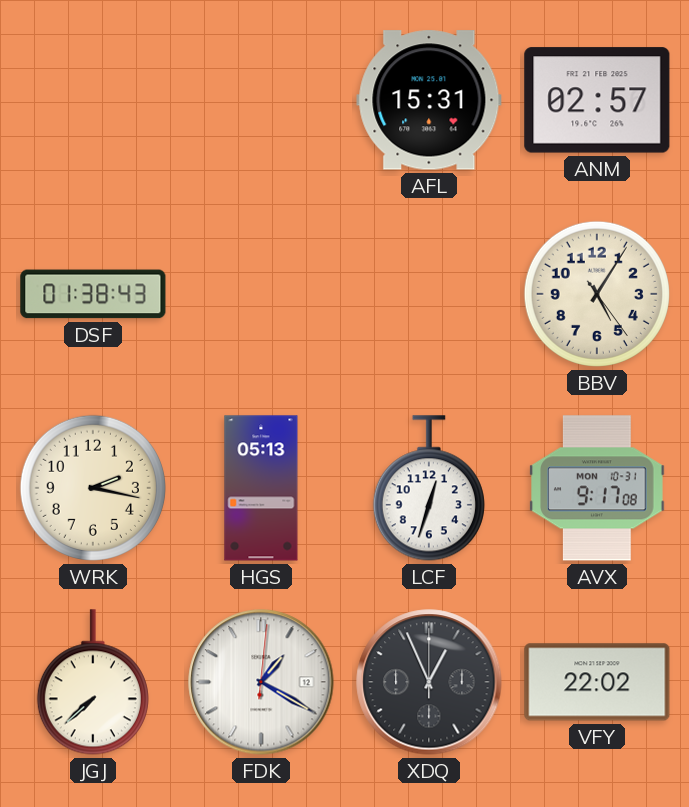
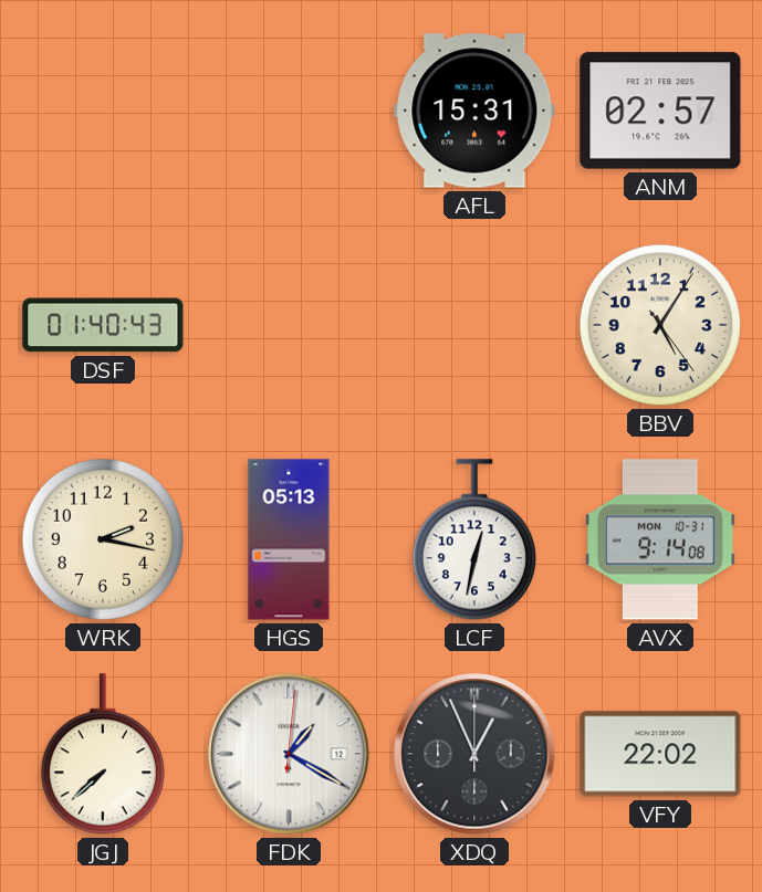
DSF: 01:38 -> 01:40
LCF: 12:33 -> 12:32
AVX: 9:17 -> 9:14
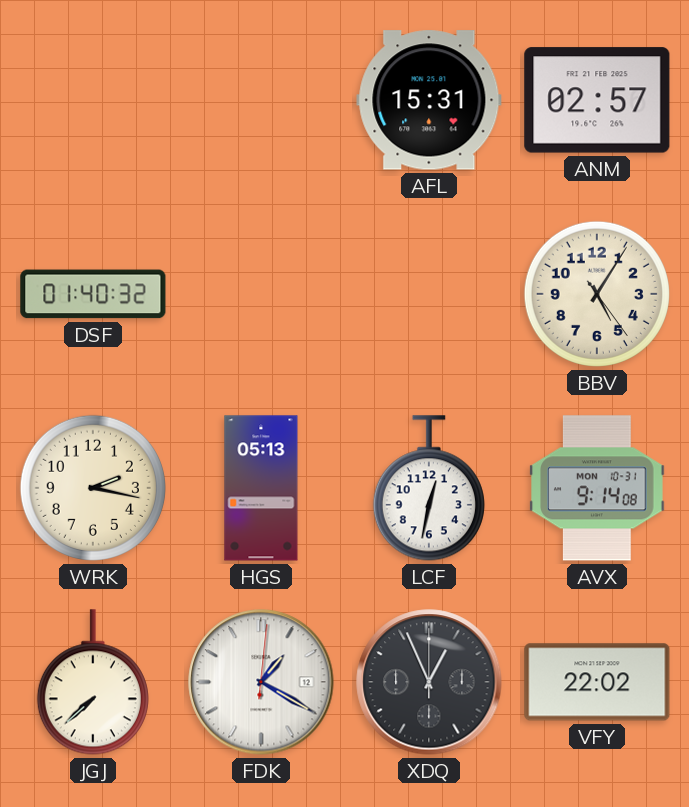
DSF: 01:40:43 -> 01:40:32
